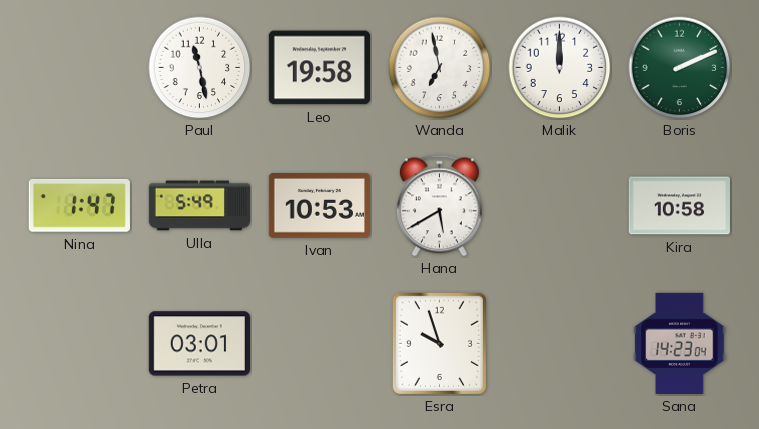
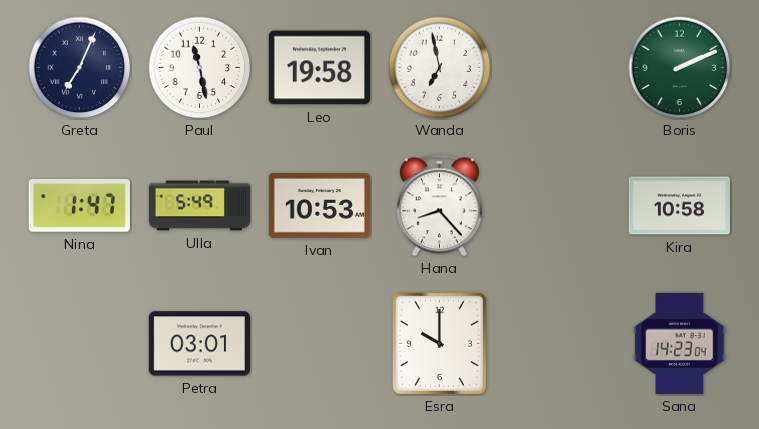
Greta: none -> 7:04
Malik: 12:00 -> none
Hana: 5:40 -> 8:23
Esra: 9:57 -> 10:00
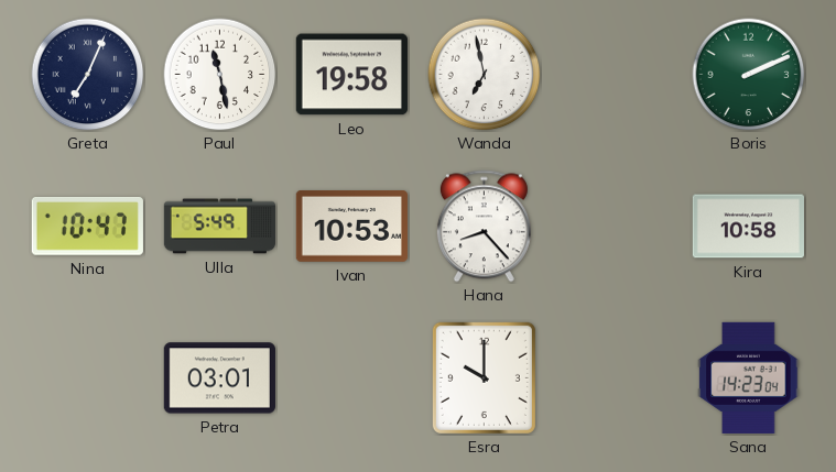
Nina: 1:47 -> 10:47
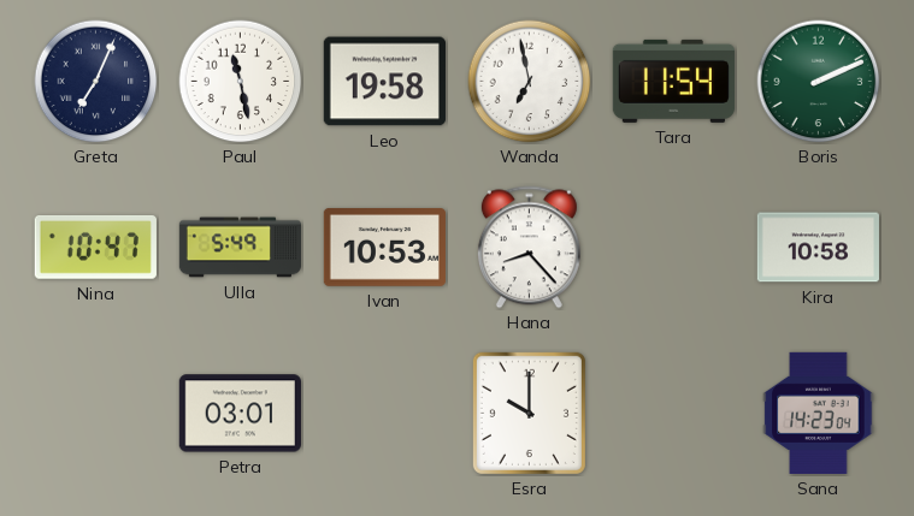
Tara: none -> 11:54
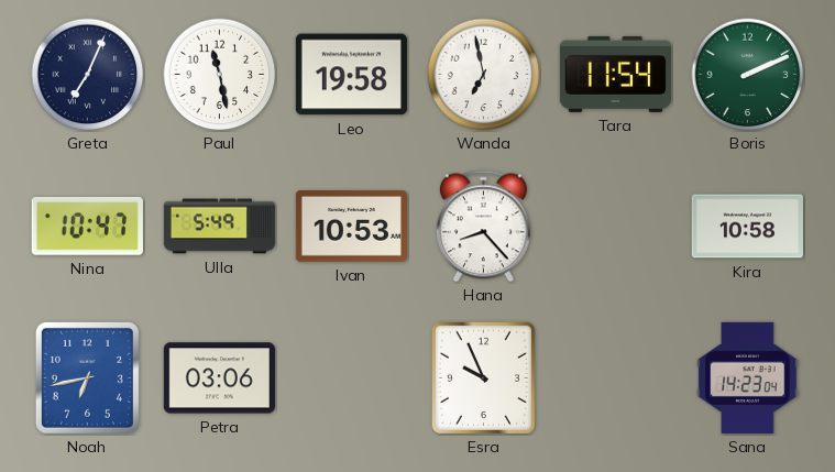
Noah: none -> 6:43
Petra: 03:01 -> 03:06
Esra: 10:00 -> 9:56
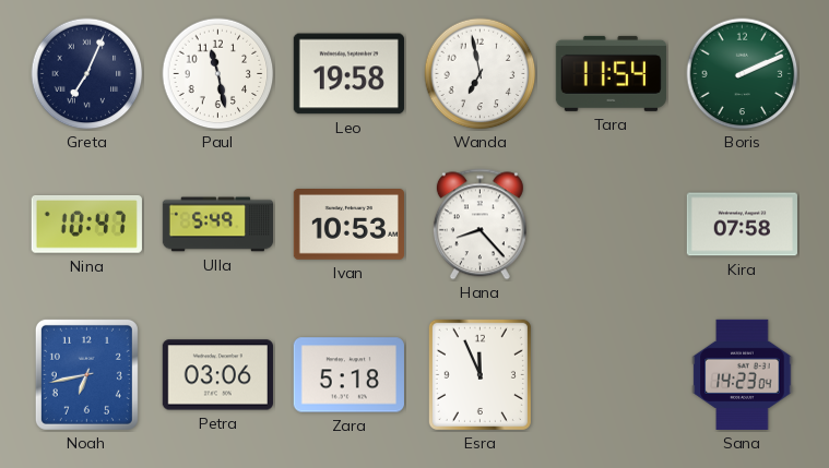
Kira: 10:58 -> 07:58
Zara: none -> 5:18
Esra: 9:56 -> 11:56
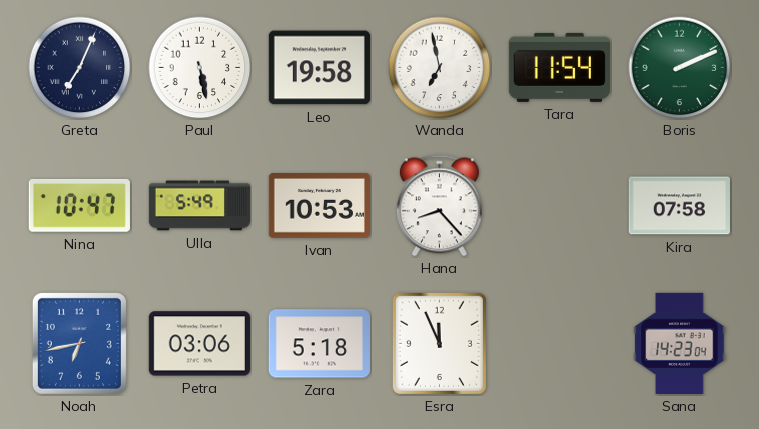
Paul: 11:28 -> 5:28
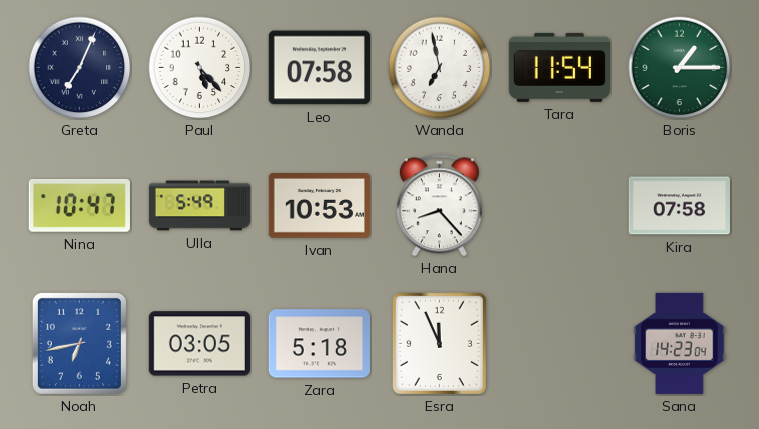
Paul: 5:28 -> 5:23
Leo: 19:58 -> 07:58
Boris: 2:11 -> 1:15
Petra: 03:06 -> 03:05
